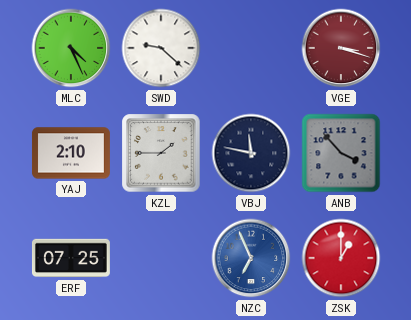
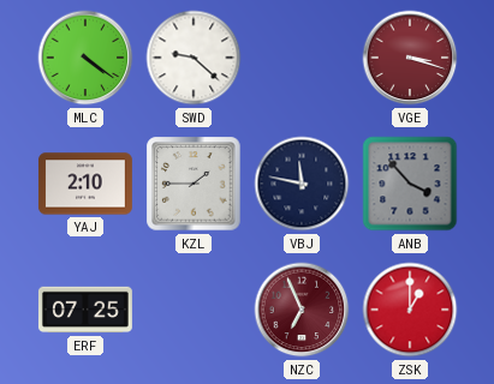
MLC: 4:26 -> 4:21
NZC dial: blue -> burgundy
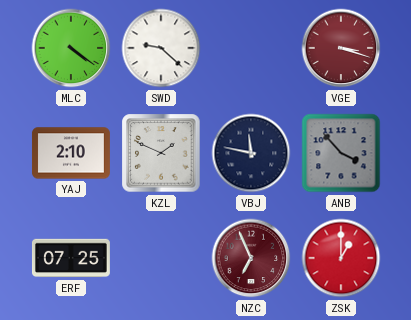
KZL: 1:45 -> 1:49
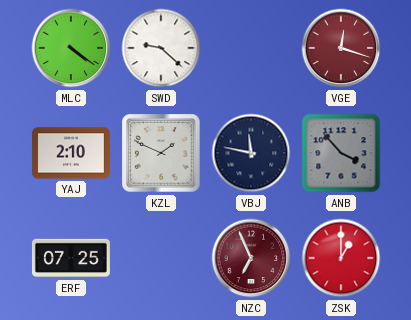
VGE: 3:18 -> 12:18
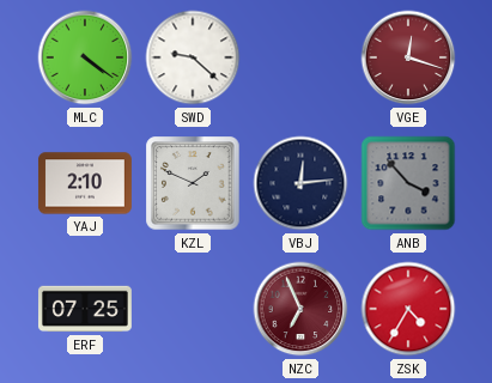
VBJ: 11:47 -> 12:14
ZSK: 1:00 -> 4:35
